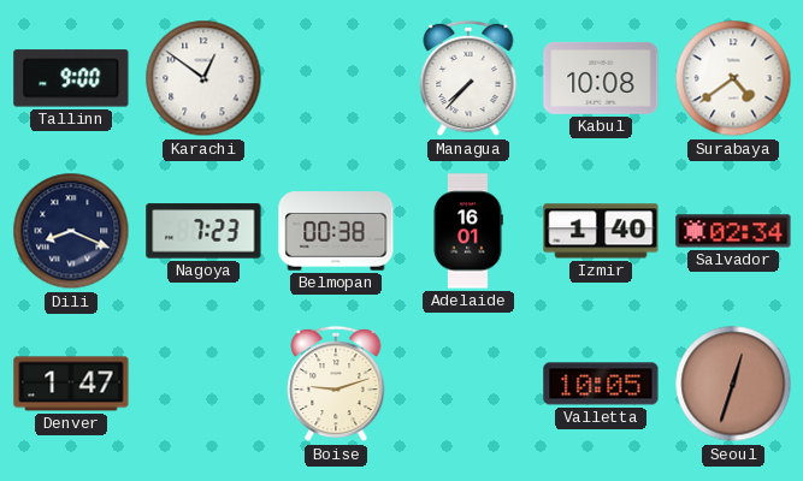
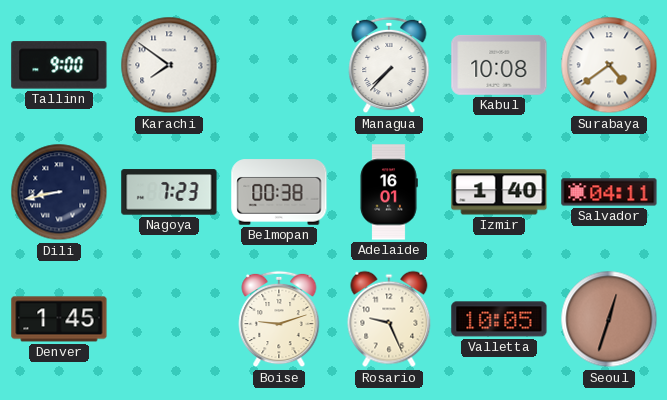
Karachi: 12:51 -> 7:51
Dili: 8:19 -> 8:43
Salvador: 02:34 -> 04:11
Denver: 1:47 -> 1:45
Rosario: none -> 9:26
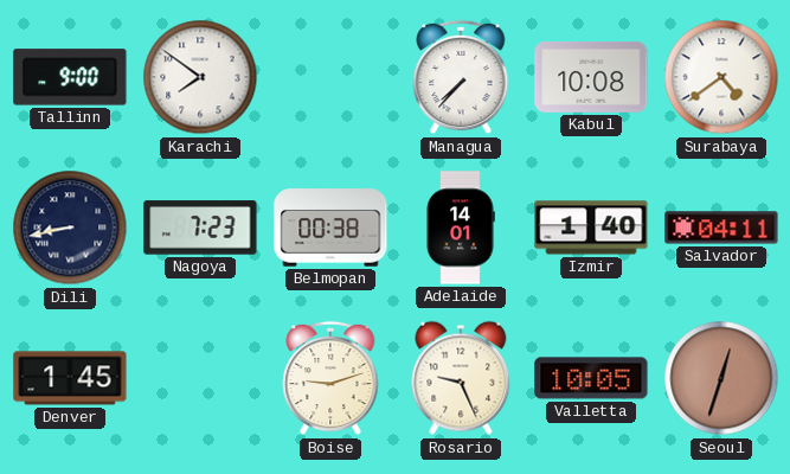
Adelaide: 16:01 -> 14:01
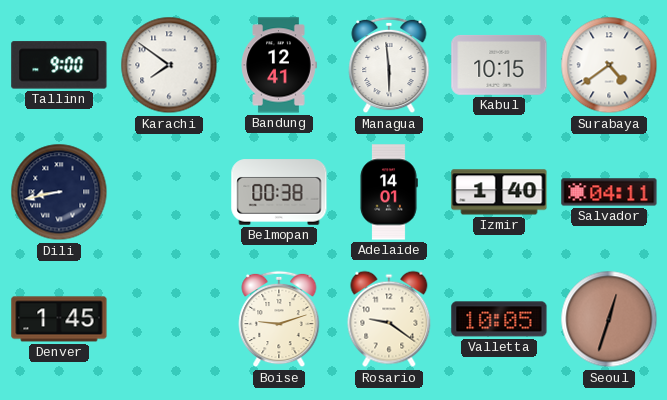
Bandung: none -> 12:41
Managua: 7:37 -> 5:59
Kabul: 10:08 -> 10:15
Nagoya: 7:23 -> none
Rosario: 9:26 -> 9:21
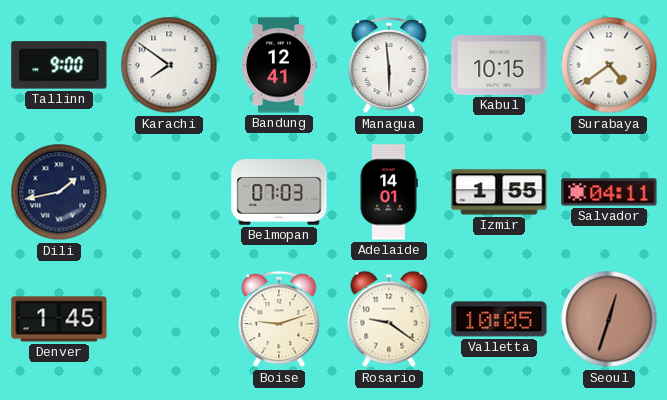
Dili: 8:43 -> 1:43
Belmopan: 00:38 -> 07:03
Izmir: 1:40 -> 1:55
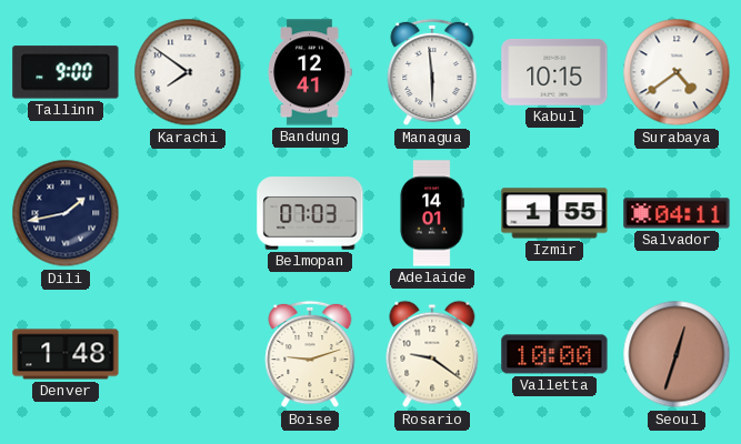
Denver: 1:45 -> 1:48
Valletta: 10:05 -> 10:00
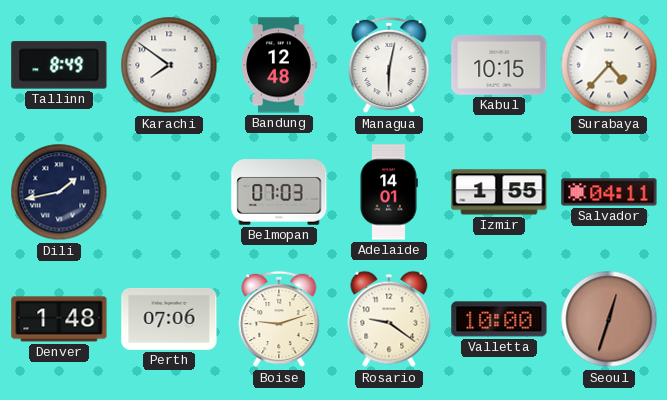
Tallinn: 9:00 -> 8:49
Bandung: 12:41 -> 12:48
Managua: 5:59 -> 6:02
Surabaya: 4:39 -> 4:37
Perth: none -> 07:06
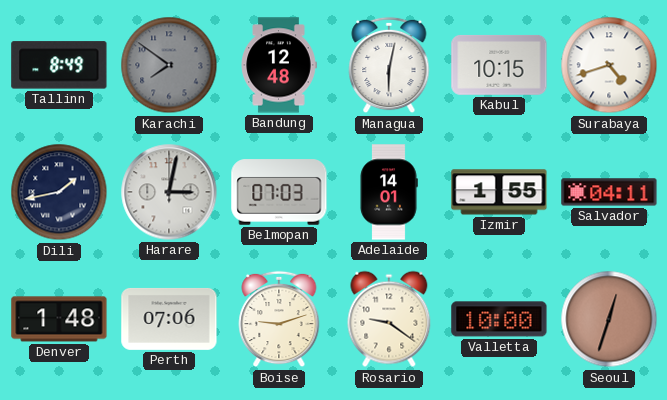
Karachi dial: white -> grey
Surabaya: 4:37 -> 4:42
Harare: none -> 3:02
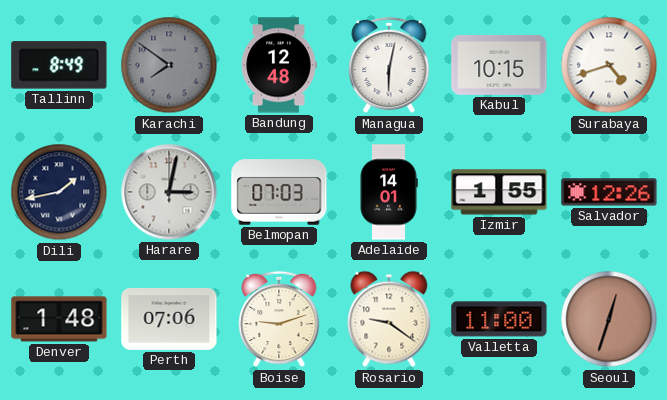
Salvador: 04:11 -> 12:26
Valletta: 10:00 -> 11:00
